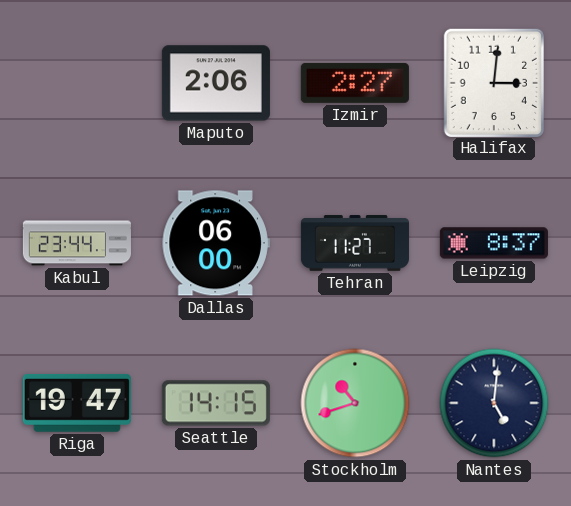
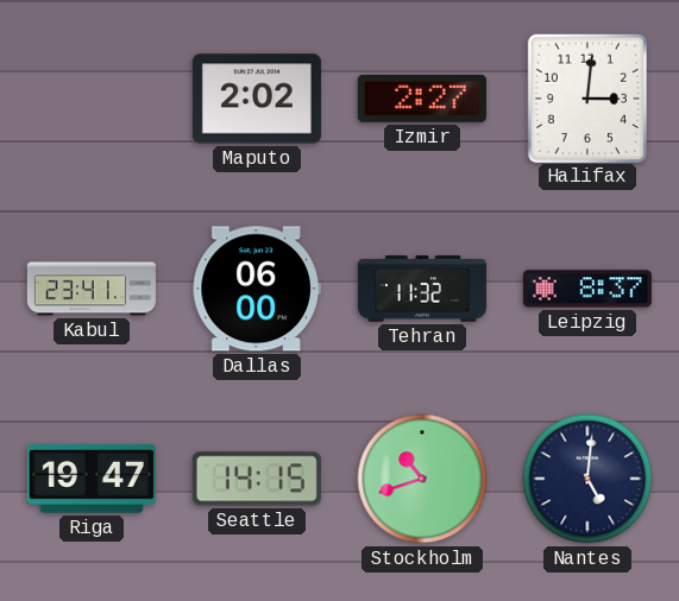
Maputo: 2:06 -> 2:02
Kabul: 23:44 -> 23:41
Tehran: 11:27 -> 11:32
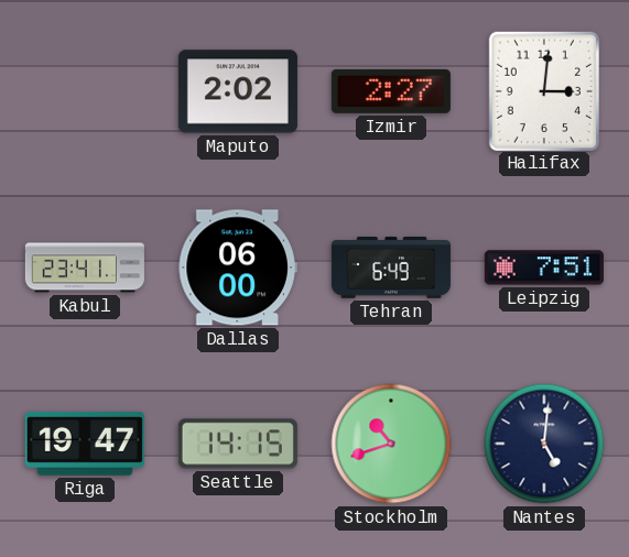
Tehran: 11:32 -> 6:49
Leipzig: 8:37 -> 7:51
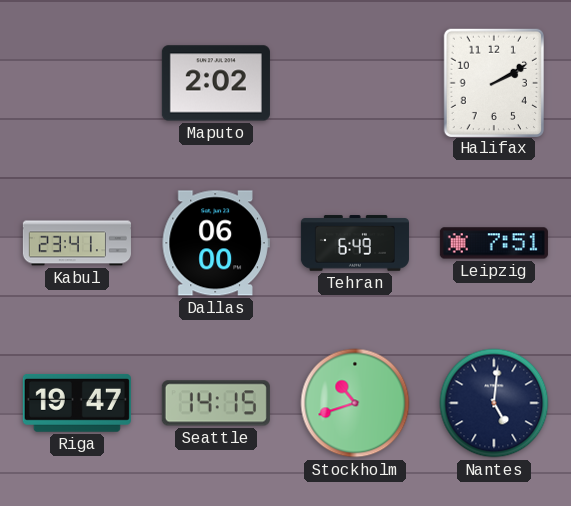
Izmir: 2:27 -> none
Halifax: 3:01 -> 2:10
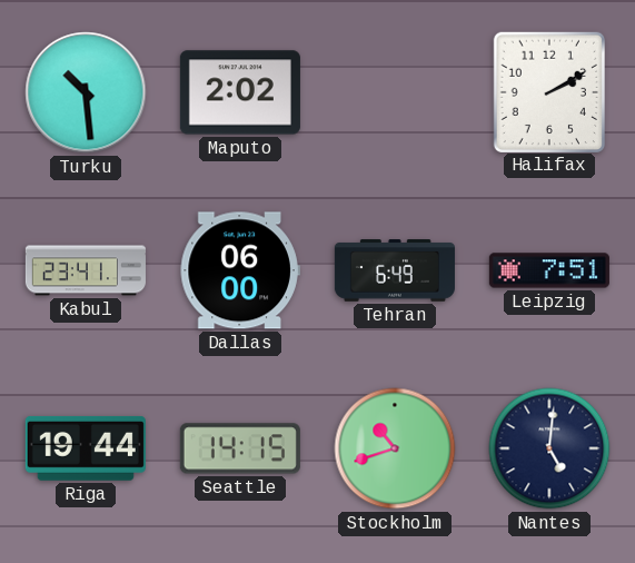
Turku: none -> 10:29
Riga: 19:47 -> 19:44
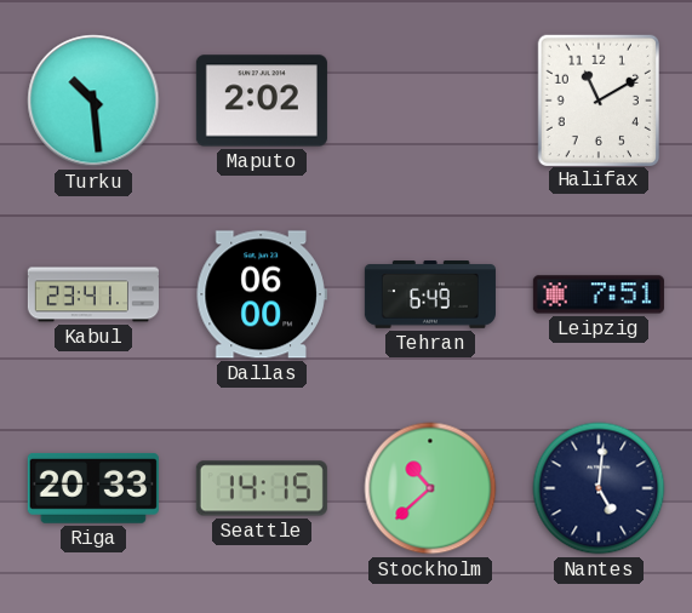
Halifax: 2:10 -> 11:10
Riga: 19:44 -> 20:33
Stockholm: 10:42 -> 10:38
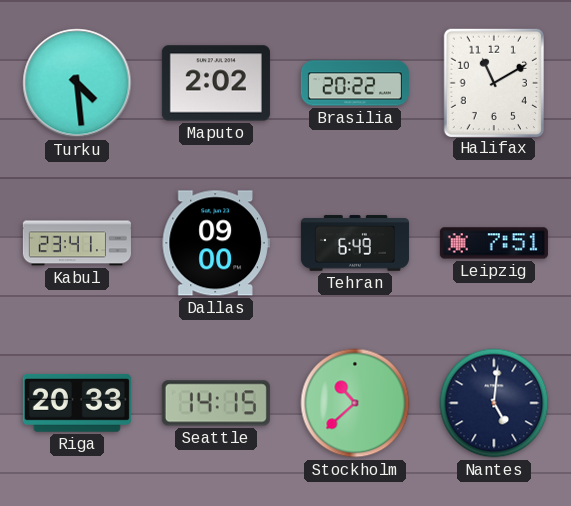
Turku: 10:29 -> 4:29
Brasilia: none -> 20:22
Dallas: 06:00 -> 09:00
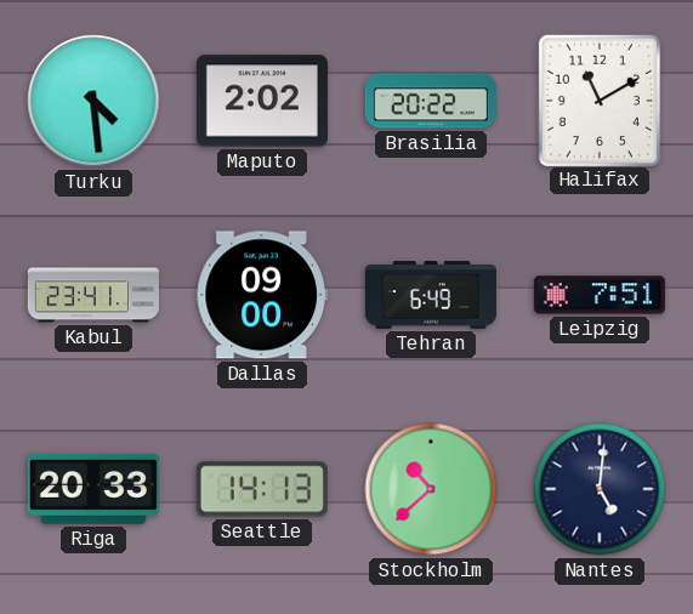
Seattle: 14:15 -> 14:13
